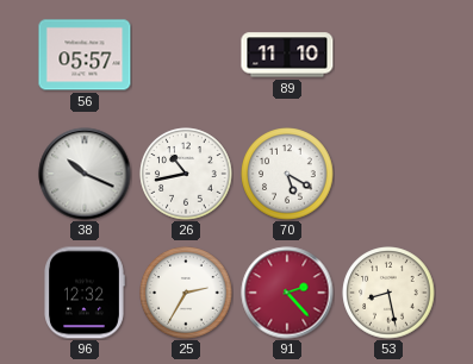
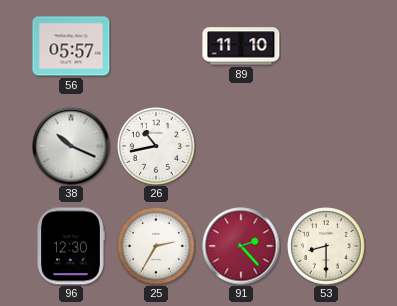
70: 5:20 -> none
96: 12:32 -> 12:30
53: 8:28 -> 8:30
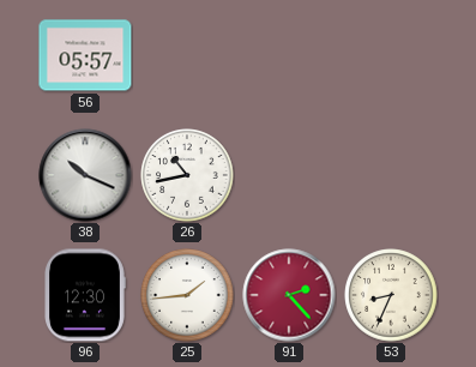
89: 11:10 -> none
25: 2:35 -> 1:44
53: 8:30 -> 8:34
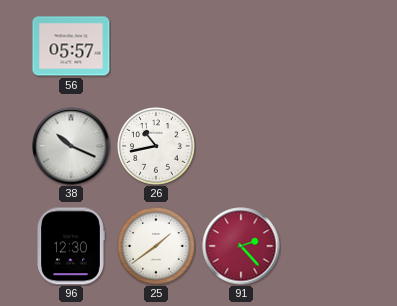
25: 1:44 -> 1:39
53: 8:34 -> none
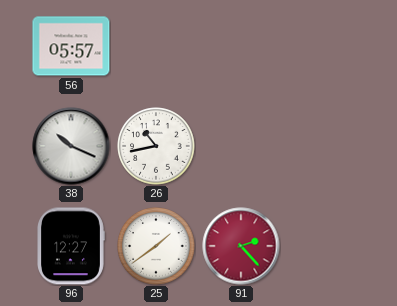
96: 12:30 -> 12:27
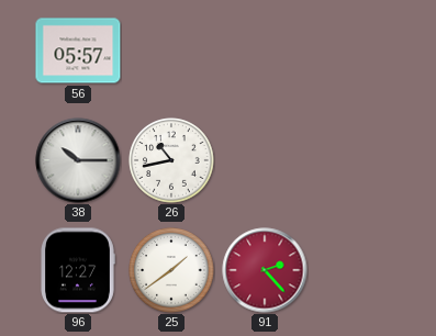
38: 10:19 -> 10:15
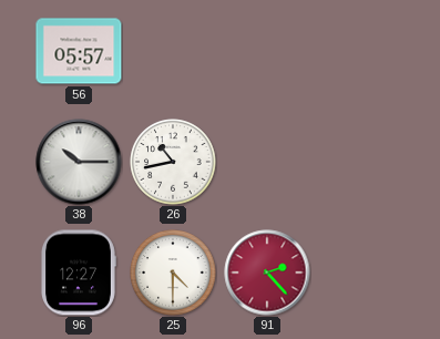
25: 1:39 -> 4:30
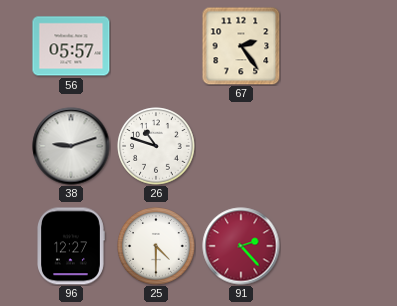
67: none -> 2:24
38: 10:15 -> 9:12
26: 10:43 -> 10:48
